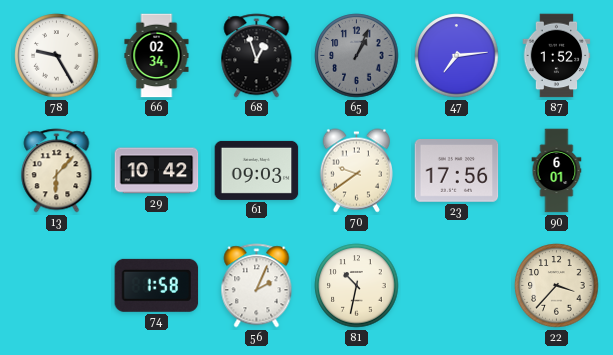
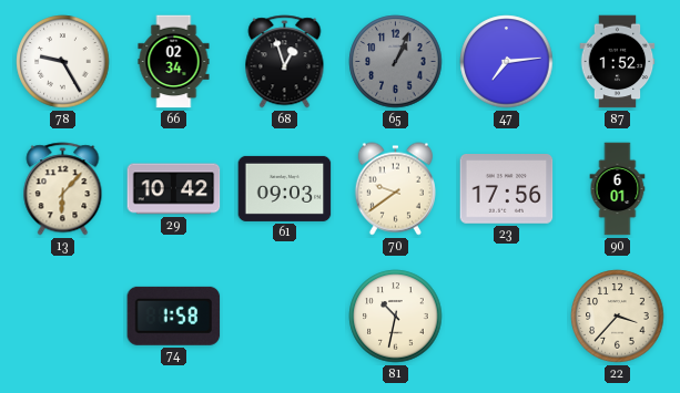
56: 2:04 -> none
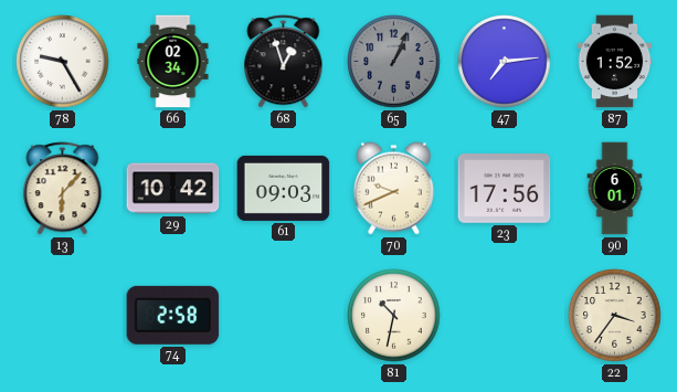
70: 9:39 -> 9:41
74: 1:58 -> 2:58
22: 3:37 -> 3:36
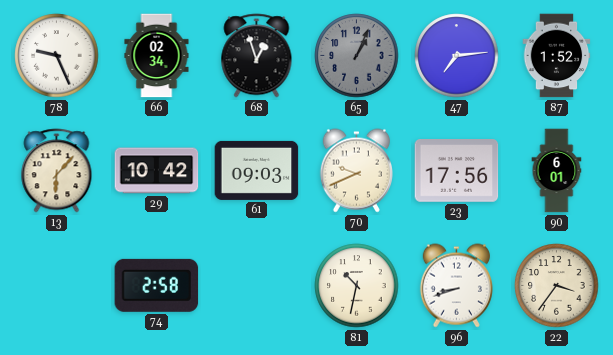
78: 9:25 -> 9:26
96: none -> 8:42
